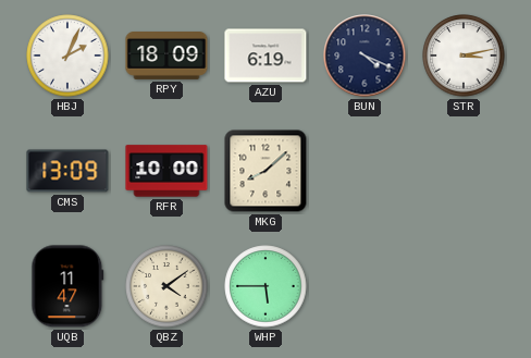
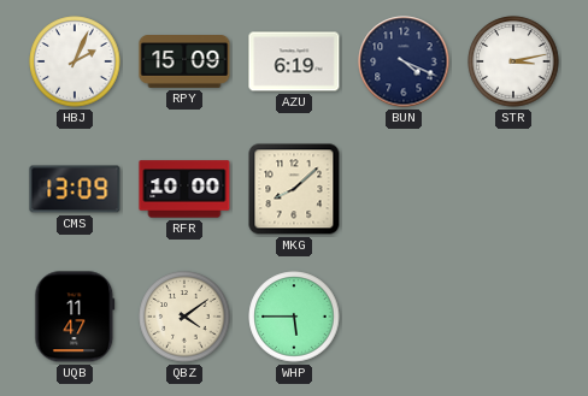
RPY: 18:09 -> 15:09
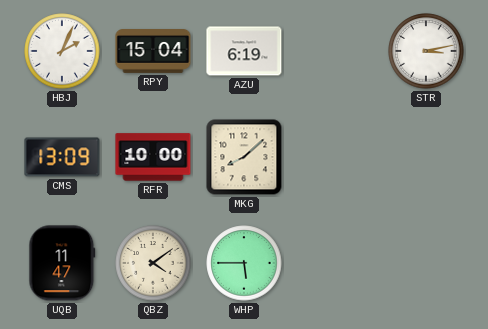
RPY: 15:09 -> 15:04
BUN: 4:19 -> none
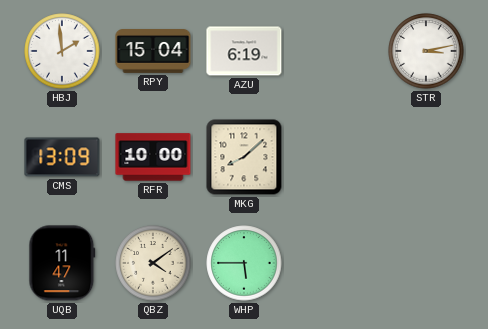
HBJ: 2:04 -> 1:59
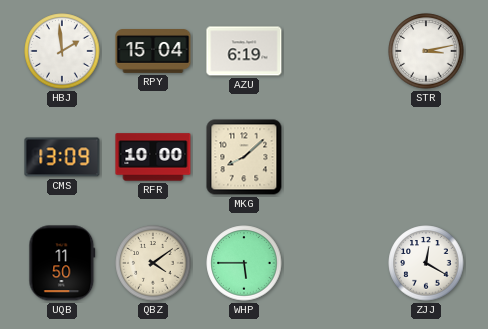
UQB: 11:47 -> 11:50
ZJJ: none -> 12:20
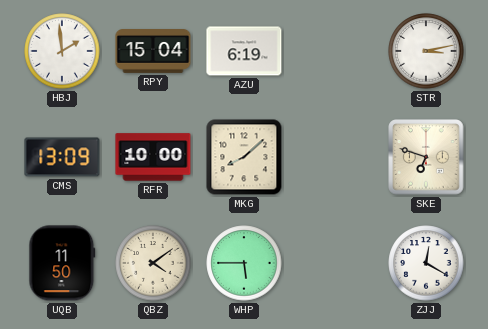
SKE: none -> 6:48
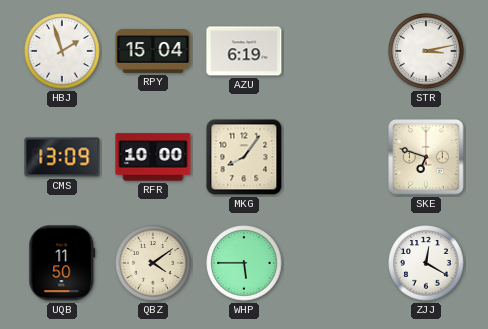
HBJ: 1:59 -> 1:57
MKG: 8:08 -> 8:06
